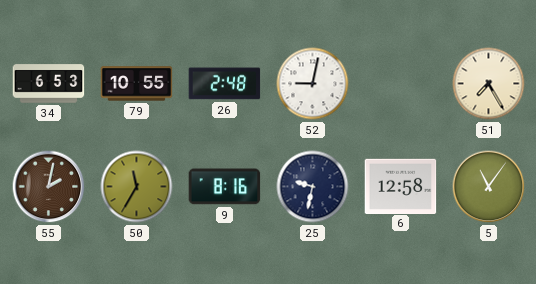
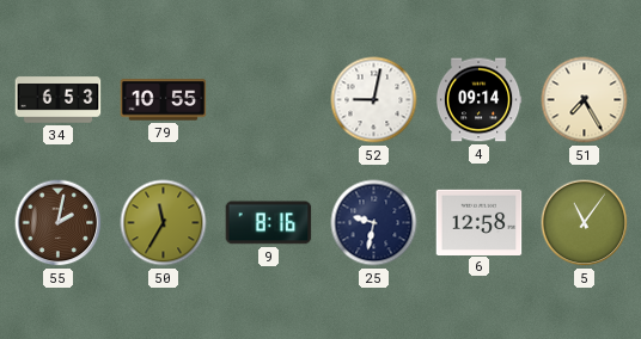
26: 2:48 -> none
4: none -> 09:14
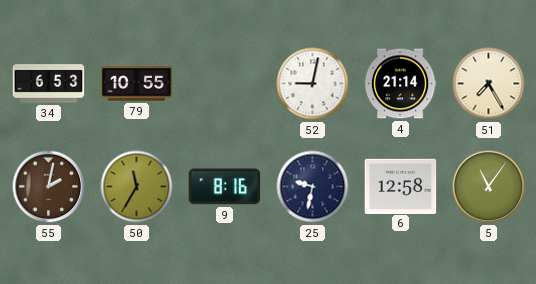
4: 09:14 -> 21:14
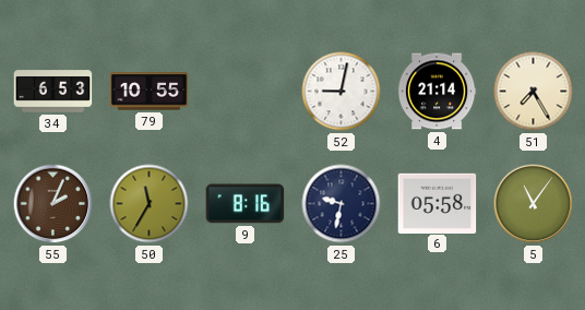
55: 2:02 -> 2:04
6: 12:58 -> 05:58
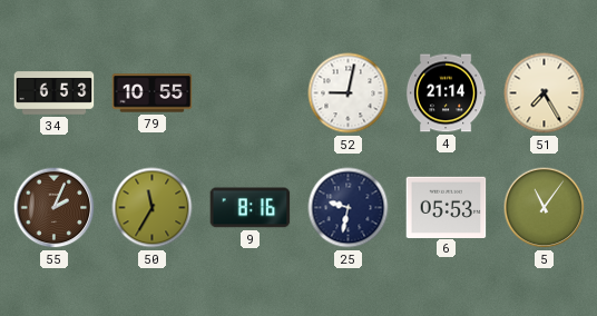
6: 05:58 -> 05:53
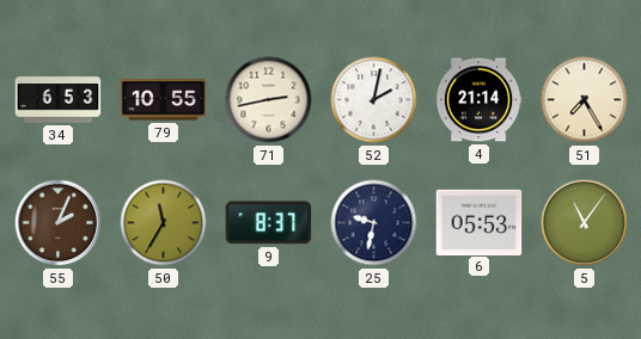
71: none -> 2:43
52: 9:02 -> 2:02
9: 8:16 -> 8:37
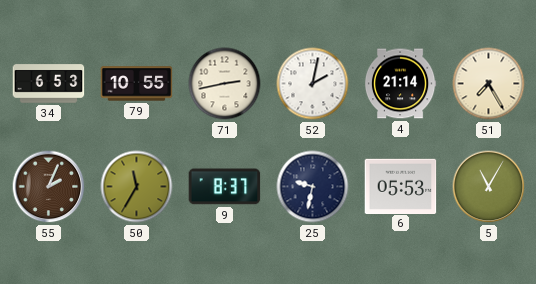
5: 11:06 -> 11:05
